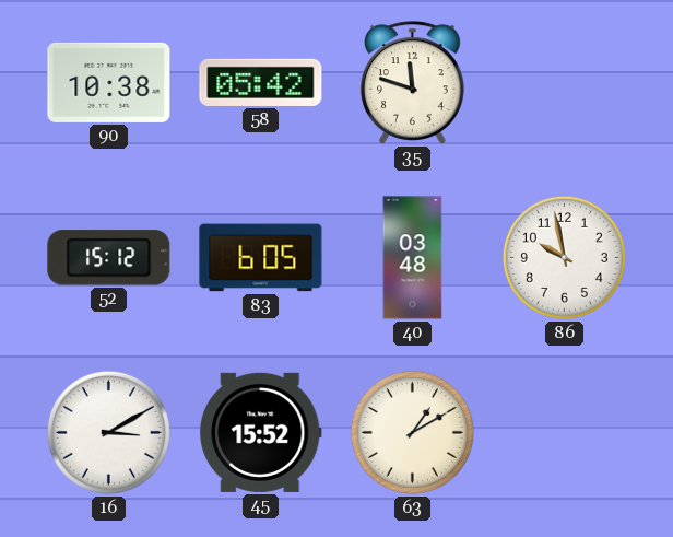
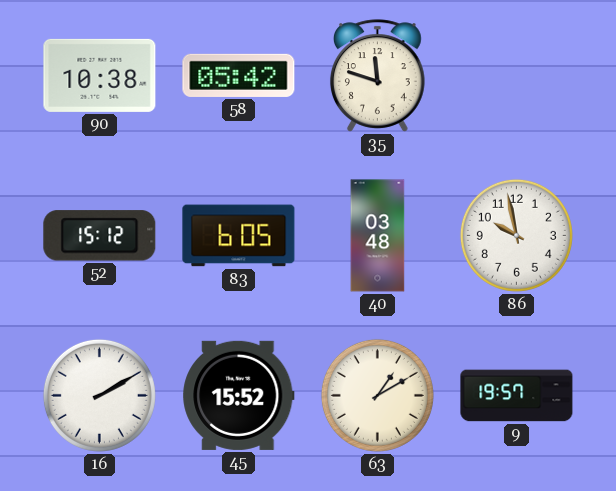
16: 3:10 -> 2:10
9: none -> 19:57
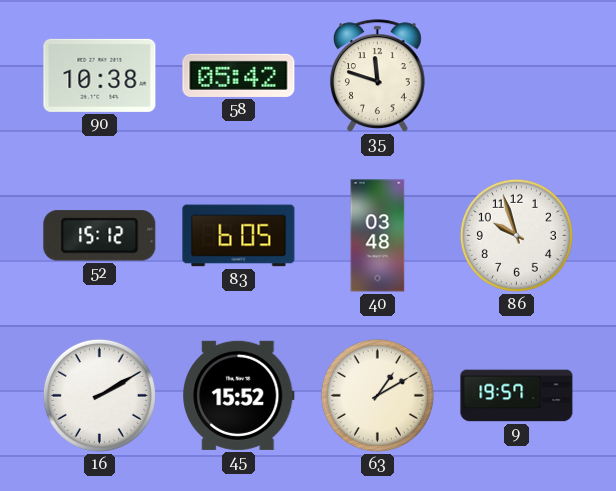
86: 9:58 -> 9:57
